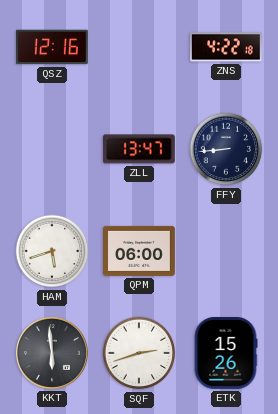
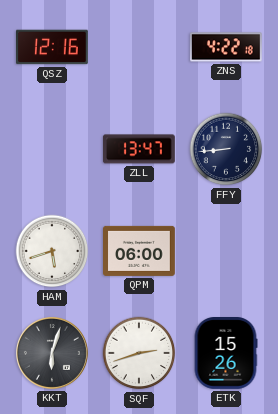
KKT: 5:59 -> 6:03
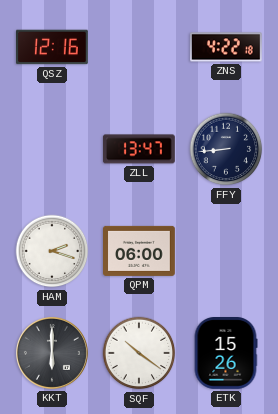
HAM: 5:42 -> 2:18
KKT: 6:03 -> 6:00
SQF: 2:42 -> 10:21
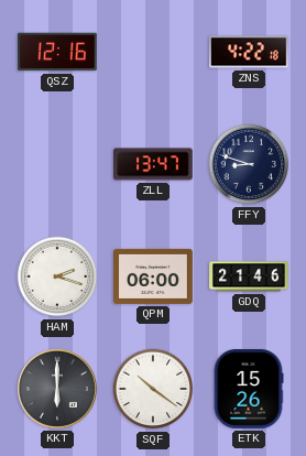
FFY: 8:44 -> 8:48
GDQ: none -> 21:46
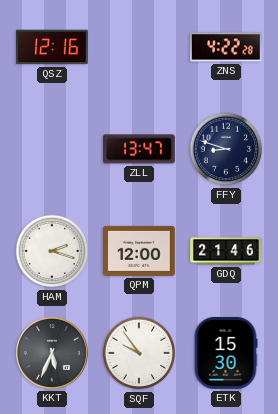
ZNS: 4:22:18 -> 4:22:28
QPM: 06:00 -> 12:00
KKT: 6:00 -> 5:34
SQF: 10:21 -> 9:54
ETK: 15:26 -> 15:30
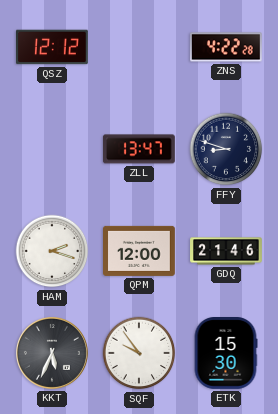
QSZ: 12:16 -> 12:12
